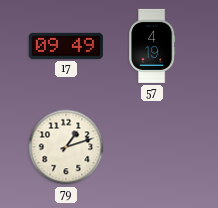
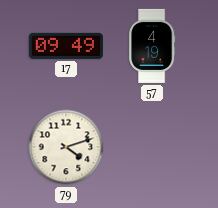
79: 1:12 -> 4:12
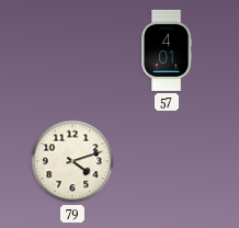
17: 09:49 -> none
57: 4:19 -> 4:01
